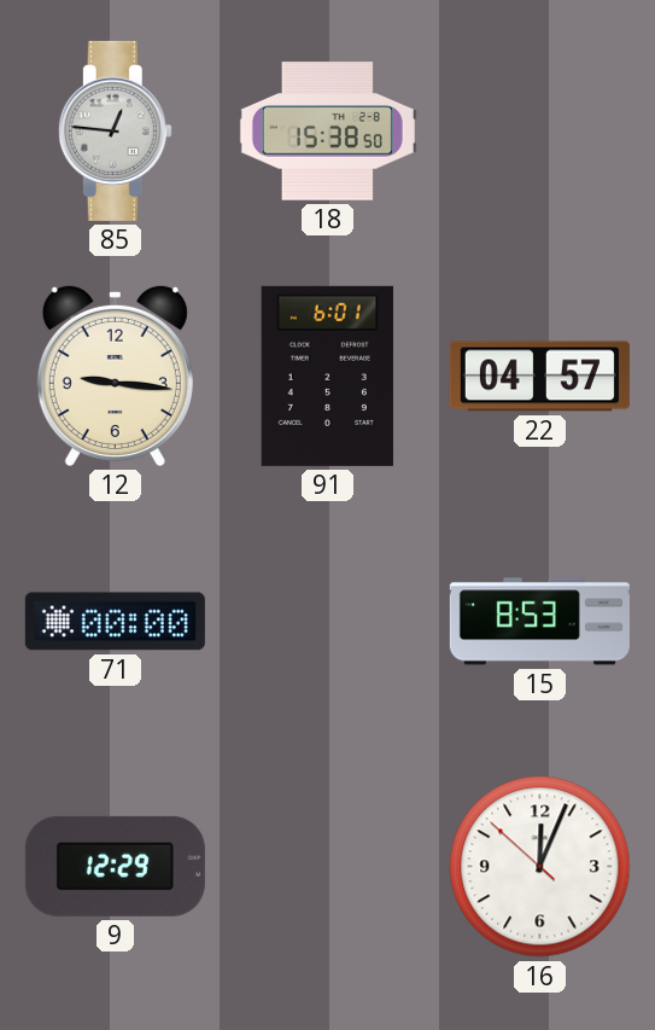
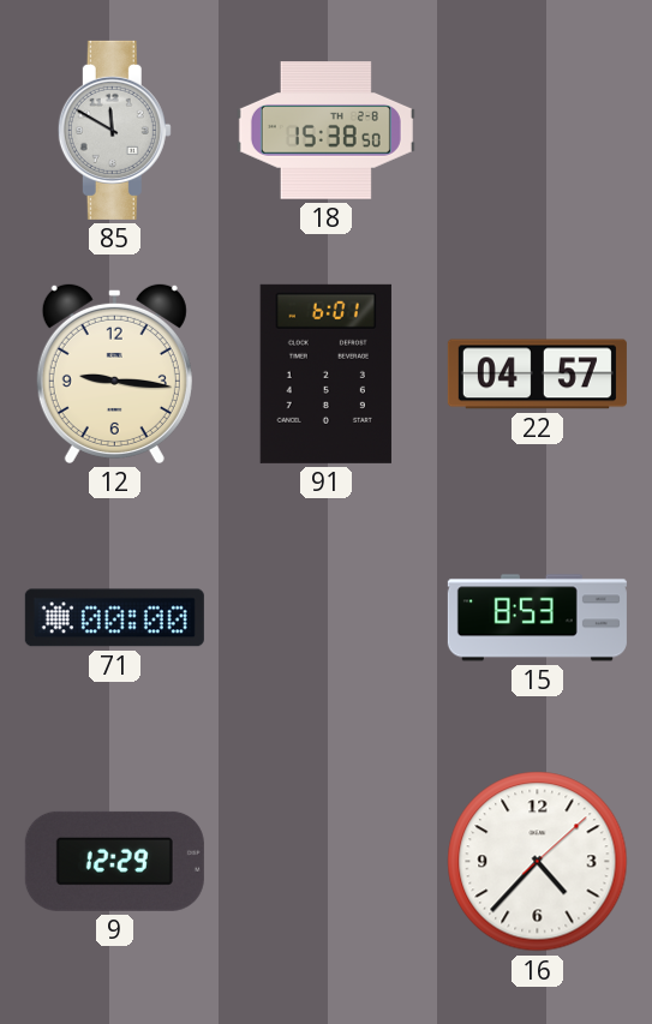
85: 12:46 -> 11:50
16: 12:03 -> 4:37
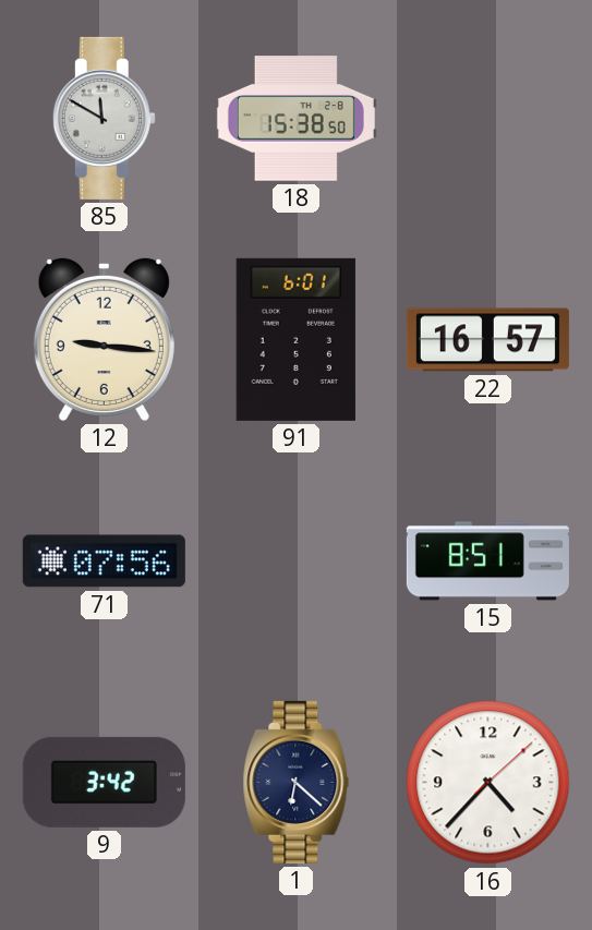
22: 04:57 -> 16:57
71: 00:00 -> 07:56
15: 8:53 -> 8:51
9: 12:29 -> 3:42
1: none -> 6:22
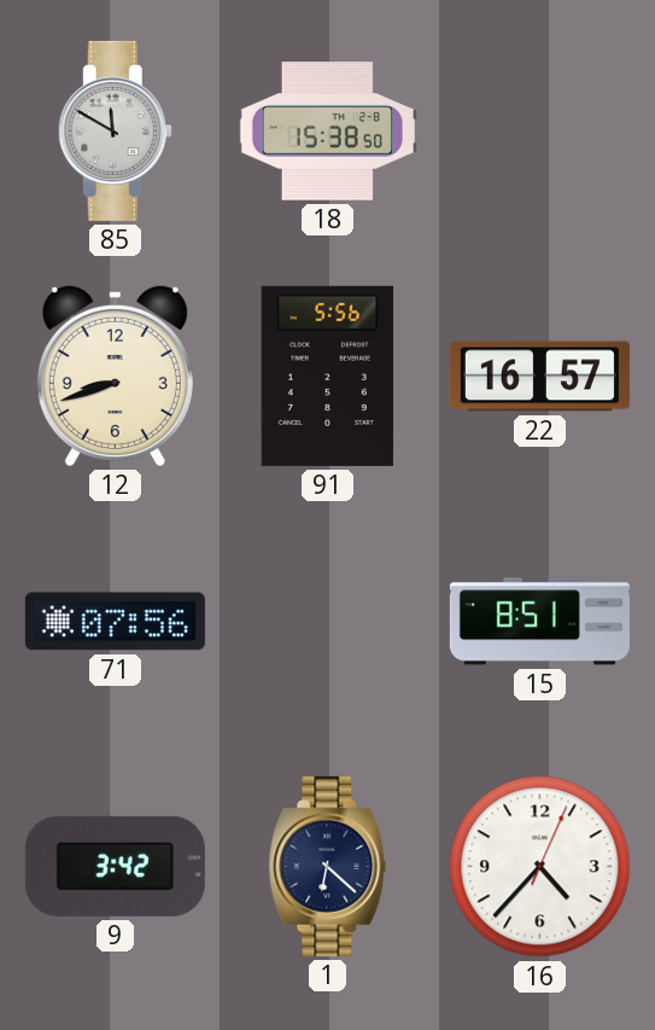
12: 9:16 -> 8:42
91: 6:01 -> 5:56
16: 4:37:08 -> 4:37:04
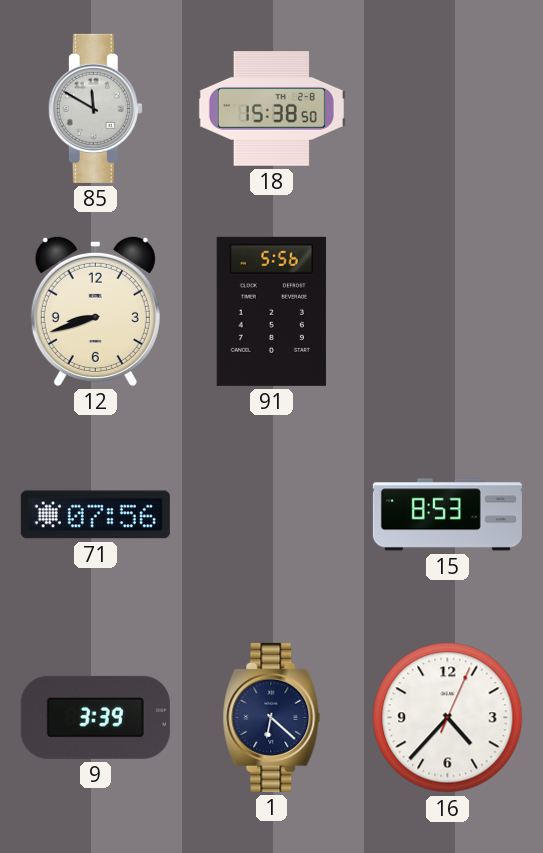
22: 16:57 -> none
15: 8:51 -> 8:53
9: 3:42 -> 3:39
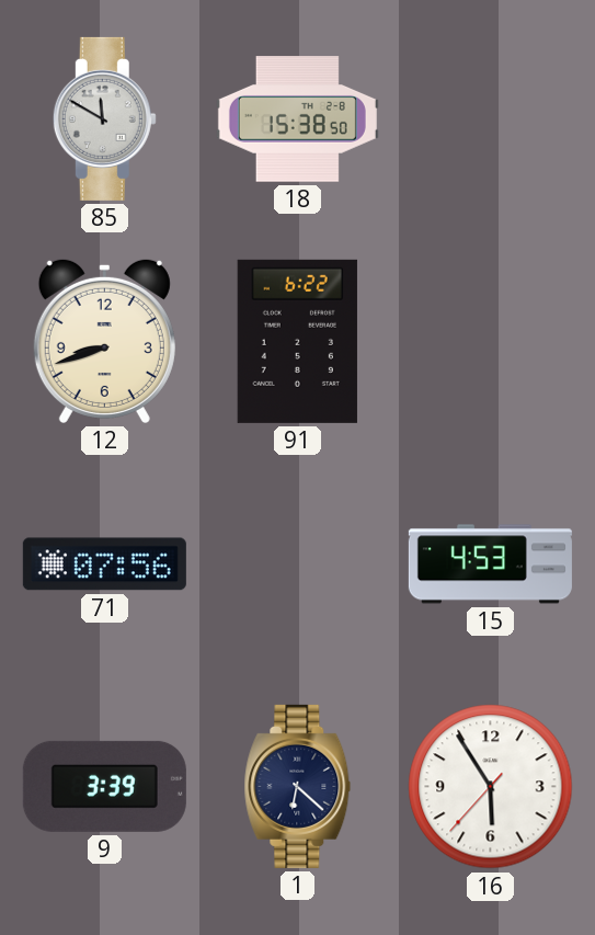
91: 5:56 -> 6:22
15: 8:53 -> 4:53
16: 4:37 -> 5:54
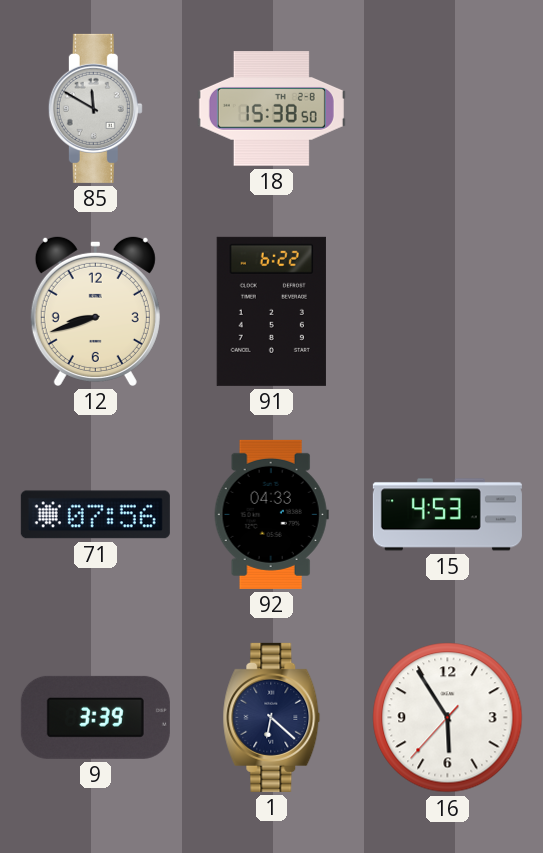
92: none -> 04:33
